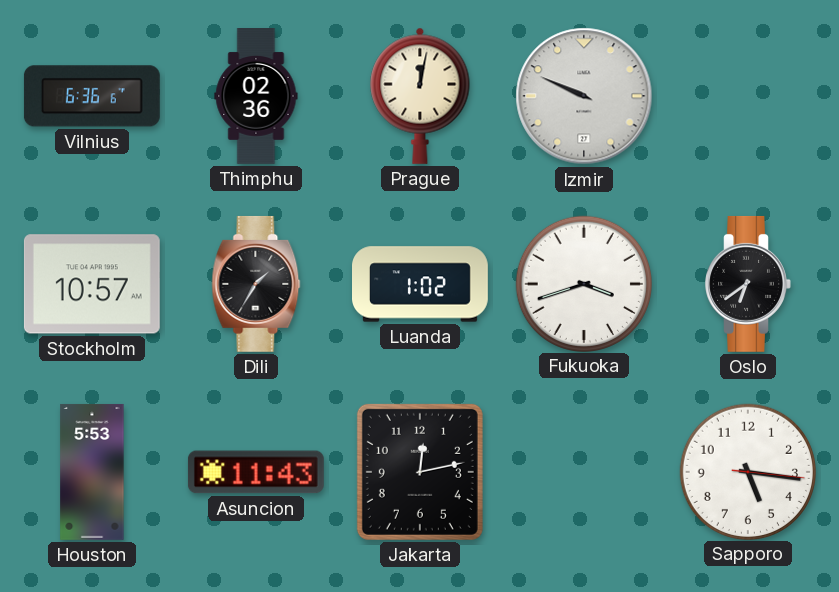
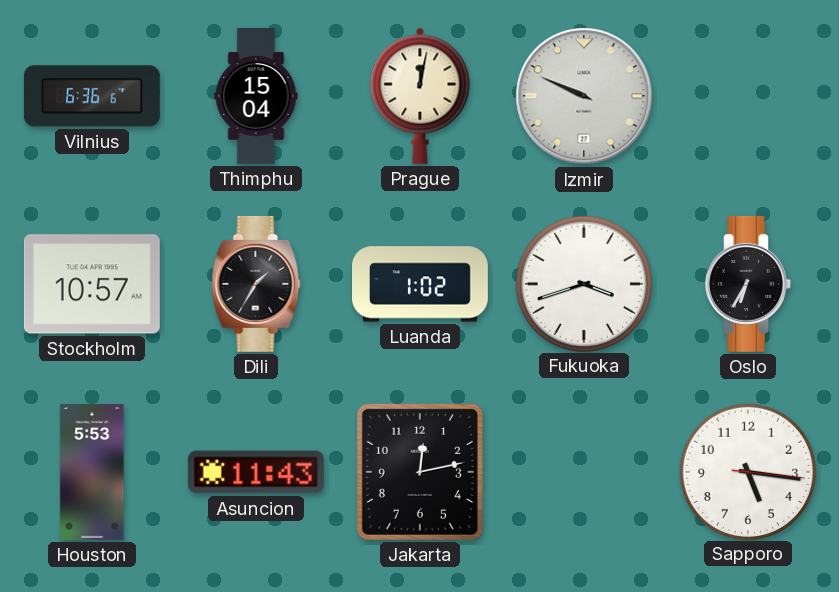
Thimphu: 02:36 -> 15:04
Oslo: 6:39 -> 6:35
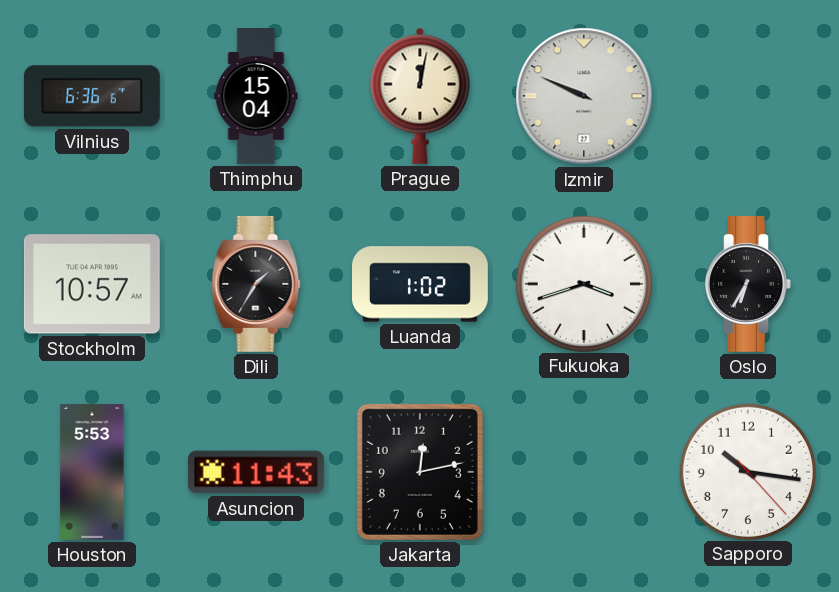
Sapporo: 5:16 -> 10:16
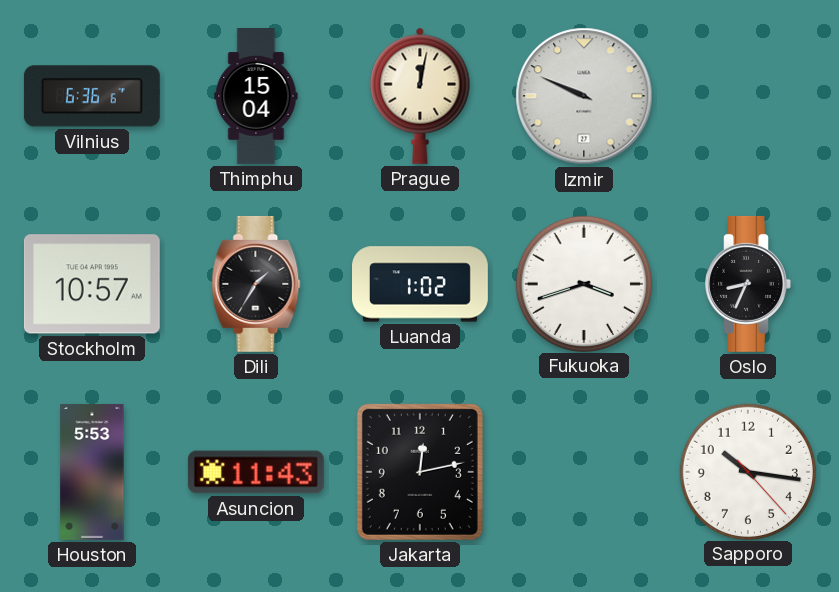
Oslo: 6:35 -> 8:34
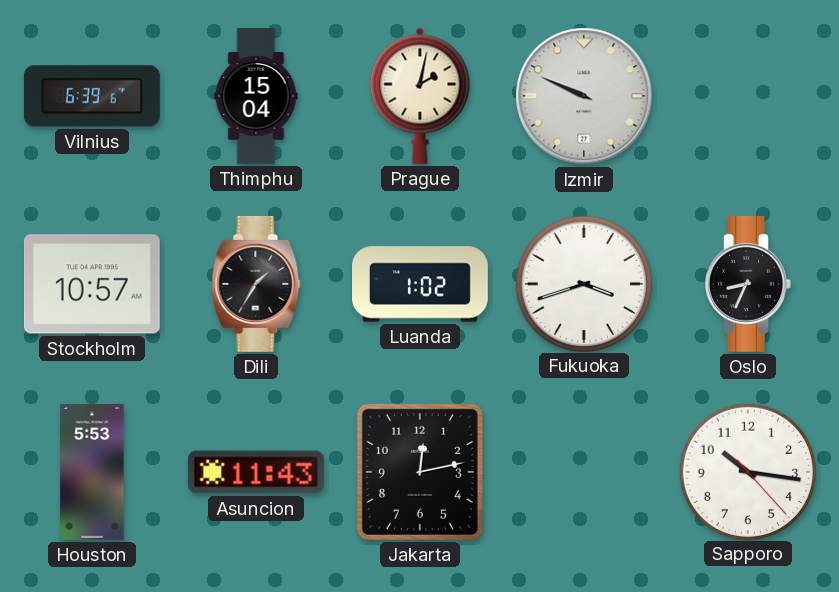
Vilnius: 6:36 -> 6:39
Prague: 12:02 -> 2:02
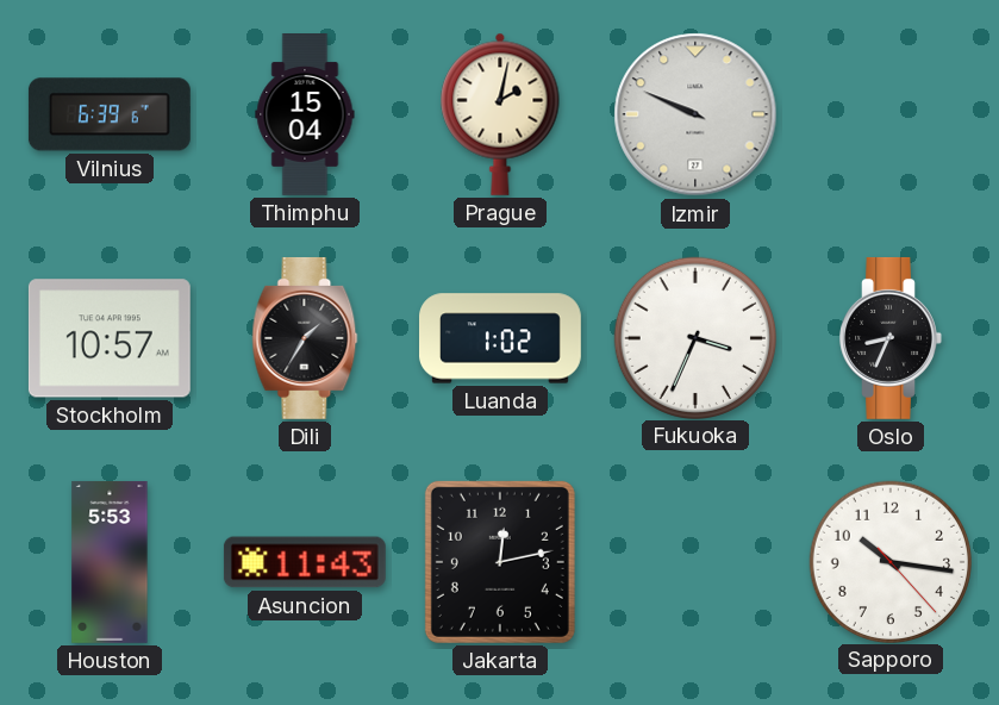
Fukuoka: 3:42 -> 3:34
